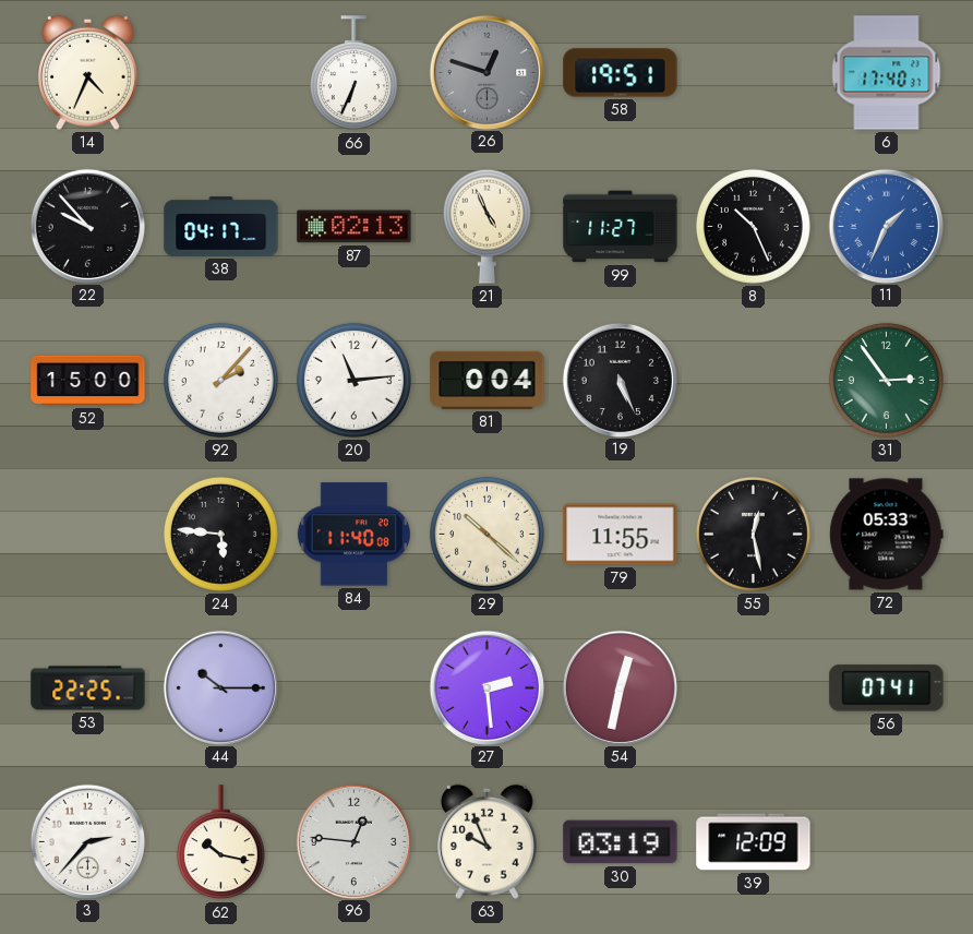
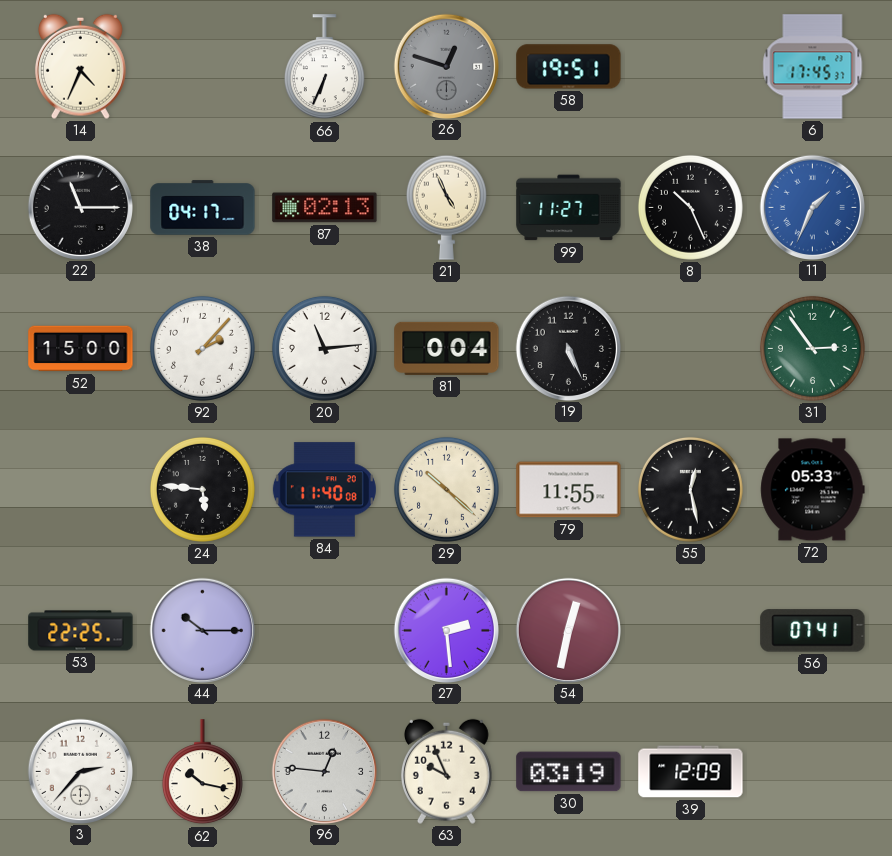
6: 17:40 -> 17:45
22: 9:53 -> 11:15
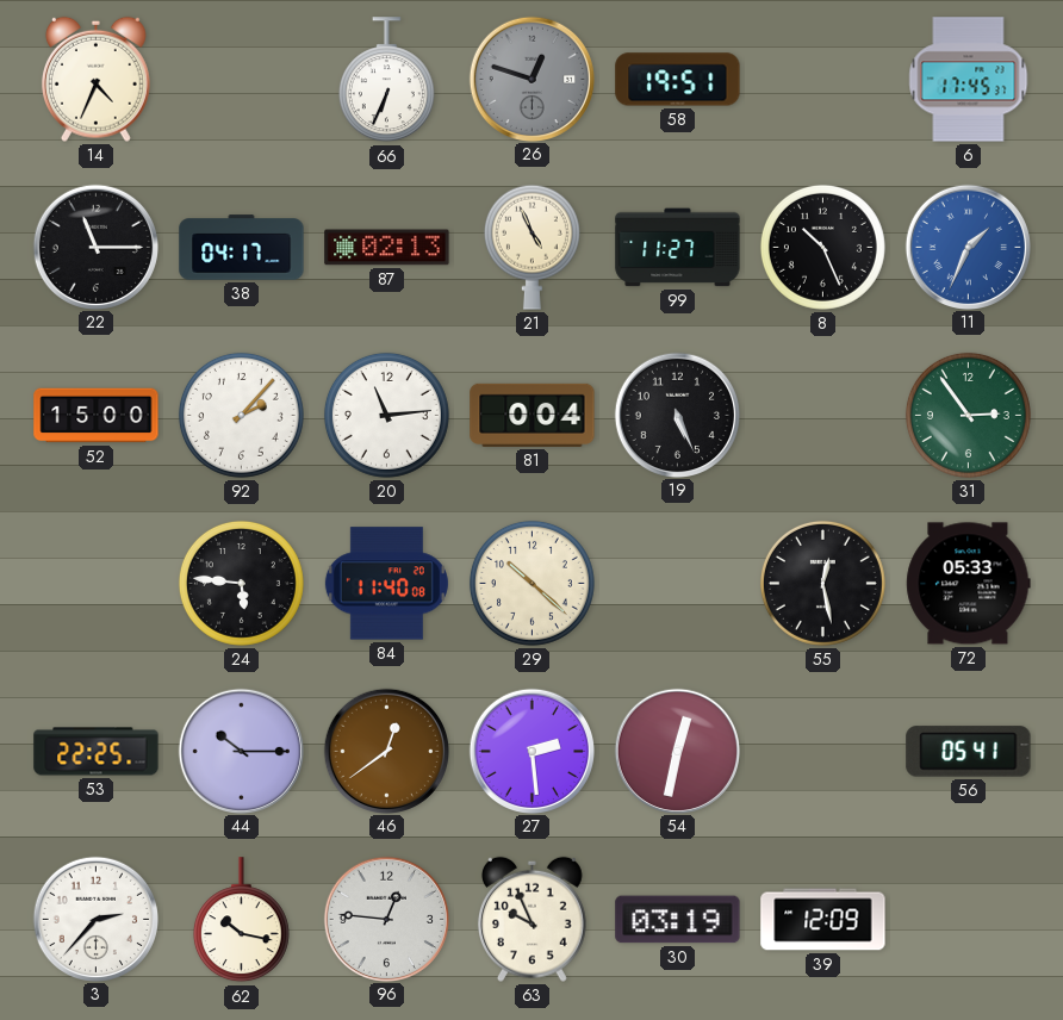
79: 11:55 -> none
46: none -> 12:39
56: 07:41 -> 05:41
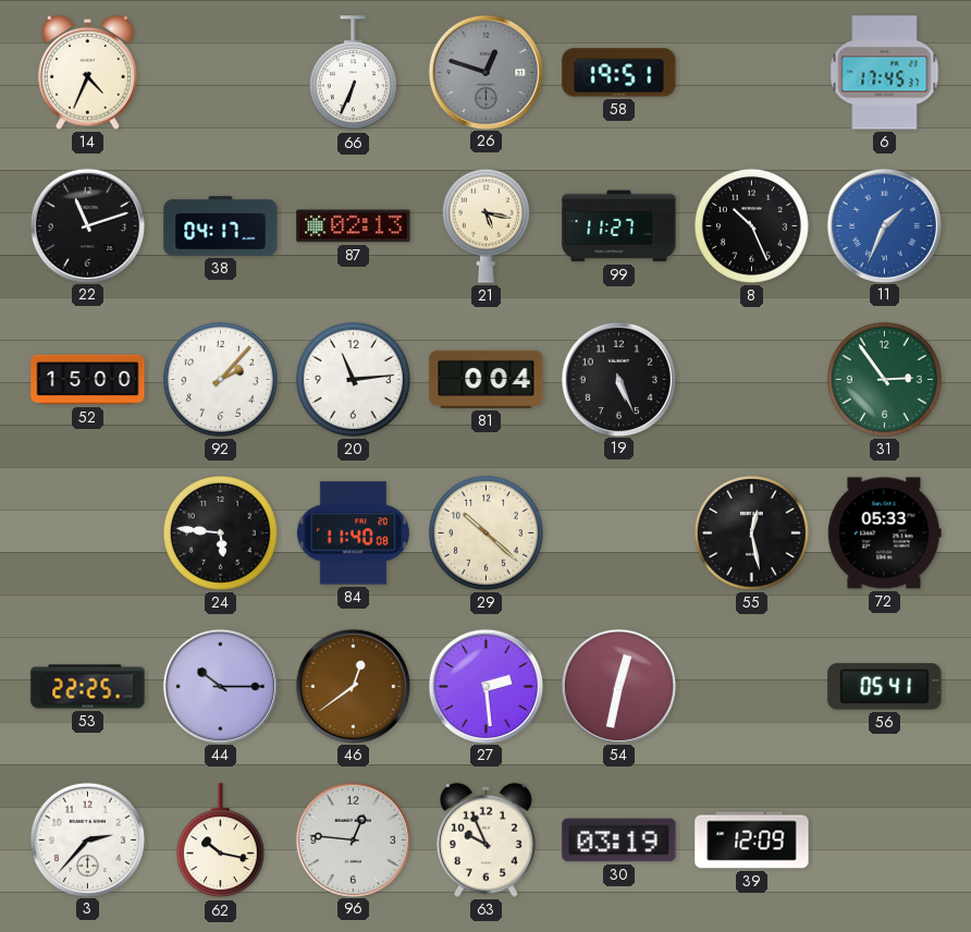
22: 11:15 -> 11:12
21: 4:56 -> 5:17
